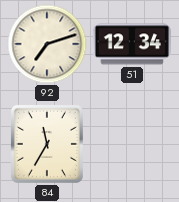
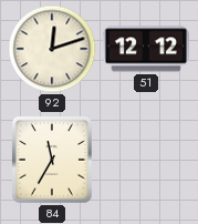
92: 7:12 -> 12:12
51: 12:34 -> 12:12
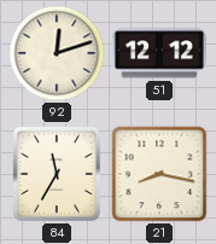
21: none -> 8:17
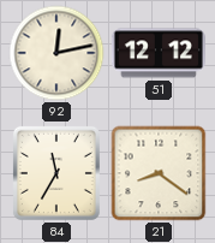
92: 12:12 -> 12:13
21: 8:17 -> 8:21
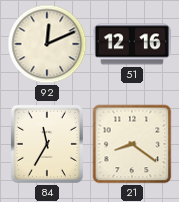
92: 12:13 -> 12:11
51: 12:12 -> 12:16
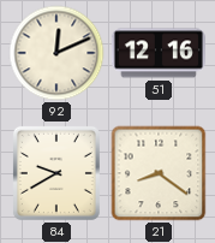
84: 11:35 -> 9:40
